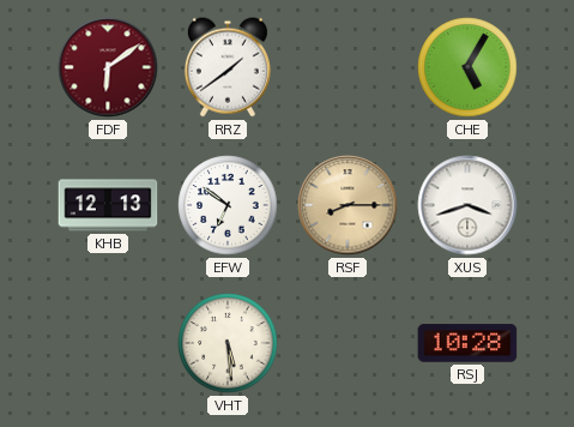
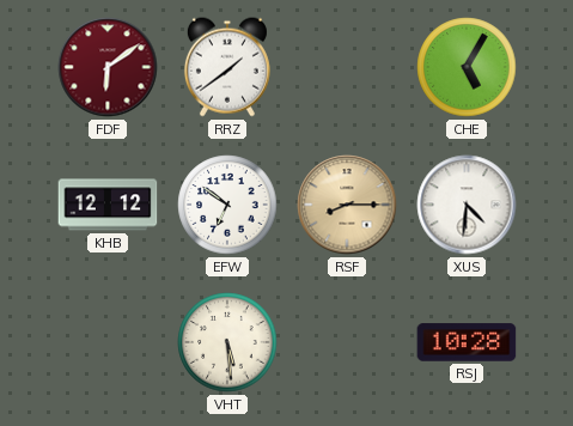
KHB: 12:13 -> 12:12
XUS: 3:42 -> 4:31
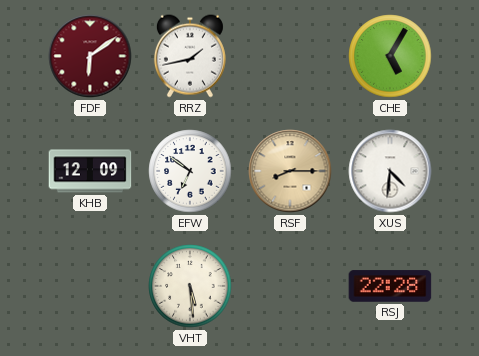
RRZ: 1:39 -> 1:43
KHB: 12:12 -> 12:09
RSJ: 10:28 -> 22:28
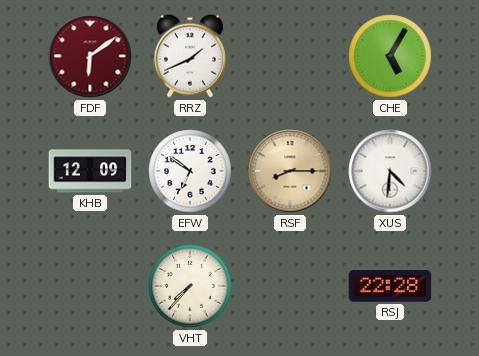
RRZ: 1:43 -> 1:41
VHT: 5:29 -> 7:37
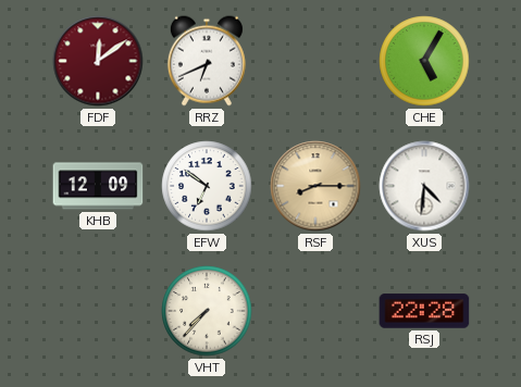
FDF: 6:09 -> 12:09
RRZ: 1:41 -> 6:41
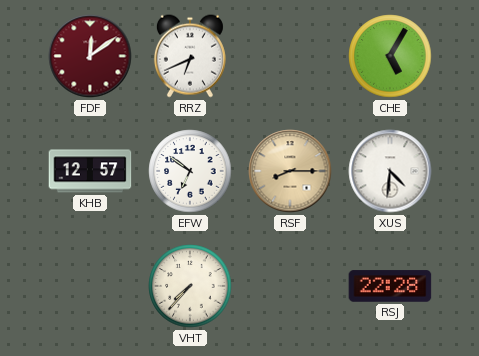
KHB: 12:09 -> 12:57
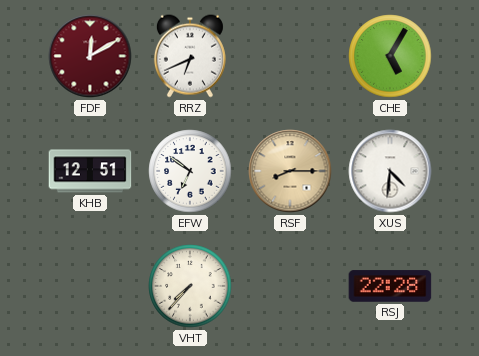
FDF: 12:09 -> 12:10
KHB: 12:57 -> 12:51
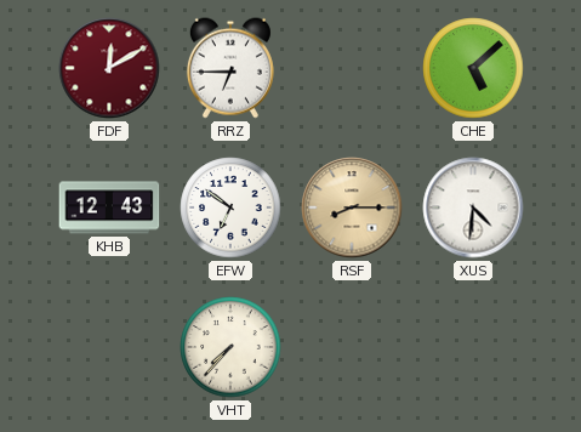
RRZ: 6:41 -> 6:45
CHE: 5:05 -> 5:08
KHB: 12:51 -> 12:43
RSJ: 22:28 -> none
